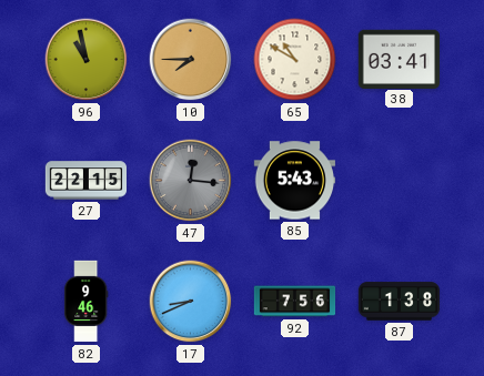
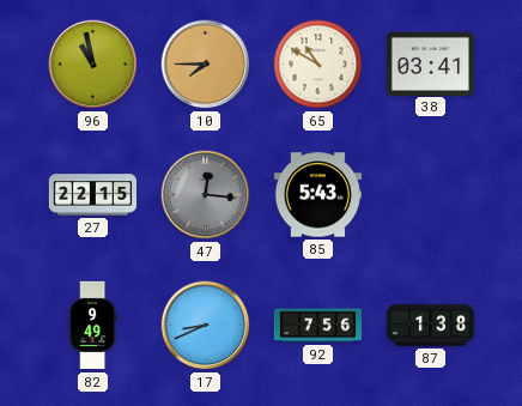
82: 9:46 -> 9:49
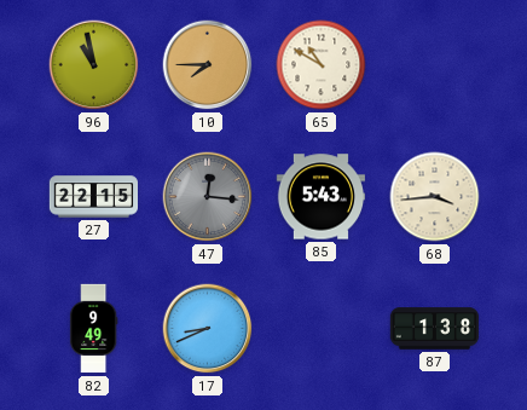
38: 03:41 -> none
68: none -> 3:44
92: 7:56 -> none
